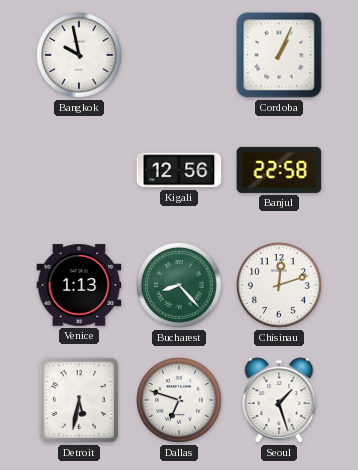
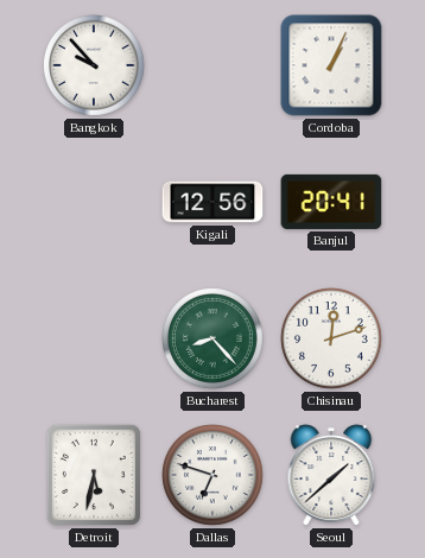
Bangkok: 9:58 -> 9:53
Banjul: 22:58 -> 20:41
Venice: 1:13 -> none
Seoul: 1:27 -> 1:38
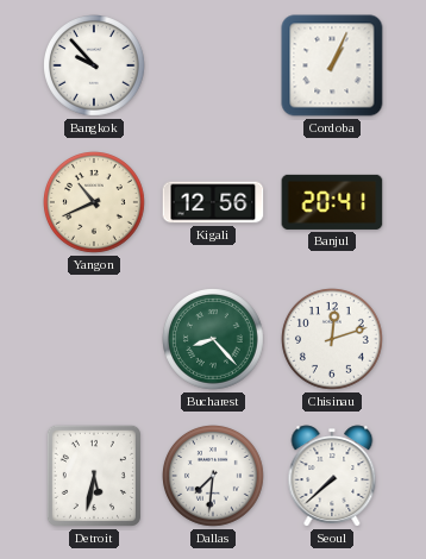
Yangon: none -> 10:41
Dallas: 6:48 -> 7:31
Seoul: 1:38 -> 7:38
